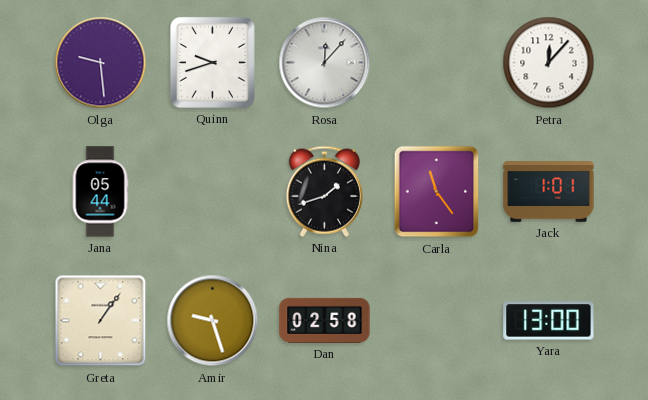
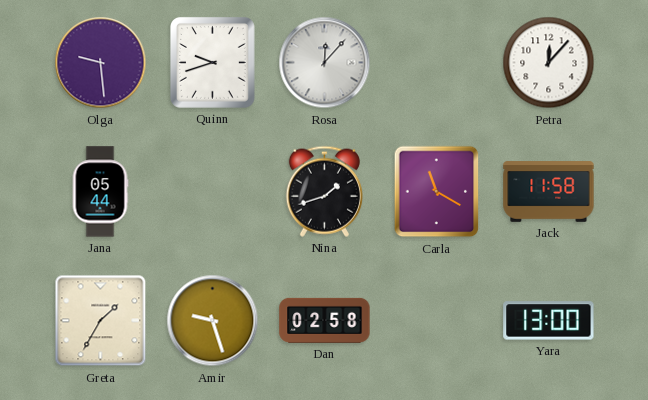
Carla: 11:24 -> 11:20
Jack: 1:01 -> 11:58
Greta: 1:06 -> 1:35
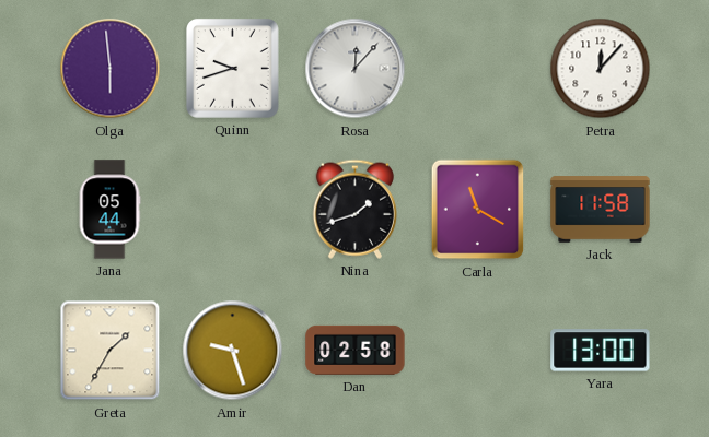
Olga: 9:29 -> 5:59
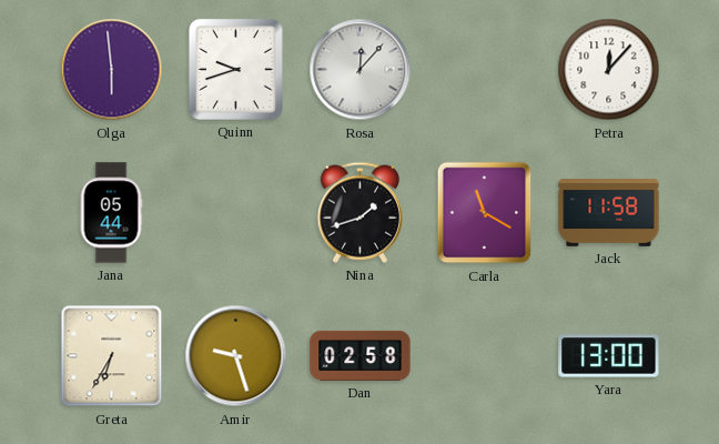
Greta: 1:35 -> 6:35
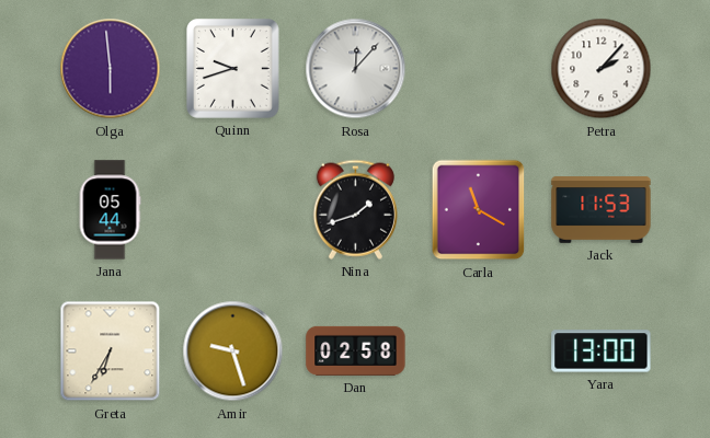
Petra: 12:07 -> 2:07
Jack: 11:58 -> 11:53
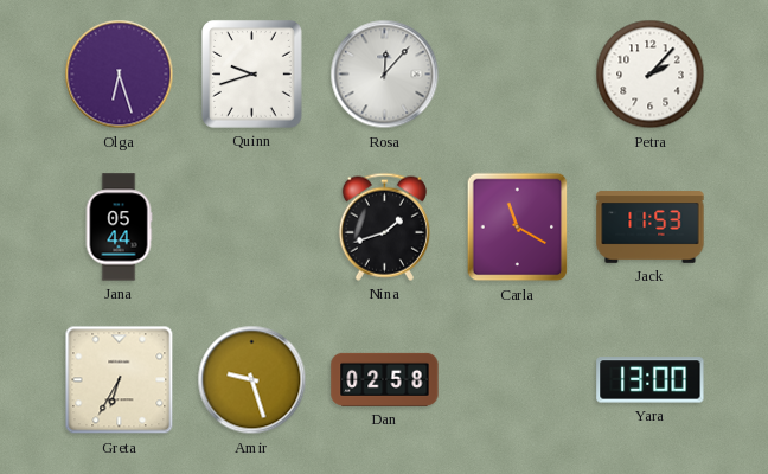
Olga: 5:59 -> 6:27
